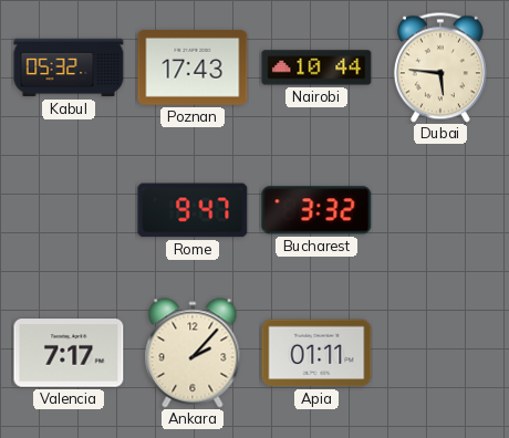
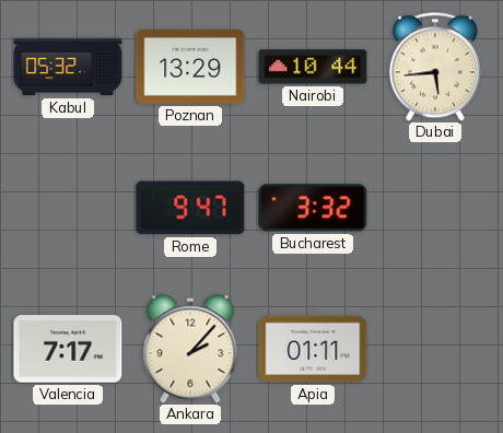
Poznan: 17:43 -> 13:29
Dubai: 5:46 -> 5:44
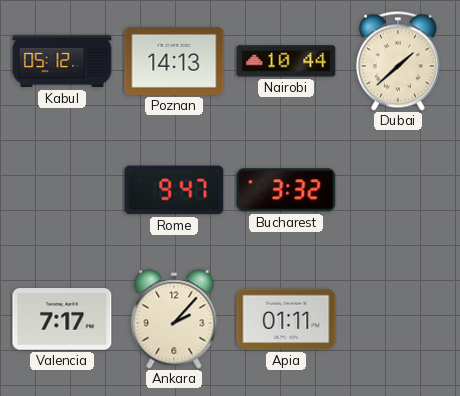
Kabul: 05:32 -> 05:12
Poznan: 13:29 -> 14:13
Dubai: 5:44 -> 1:38
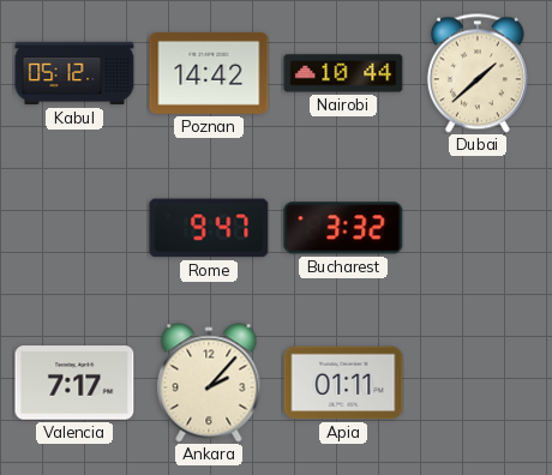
Poznan: 14:13 -> 14:42
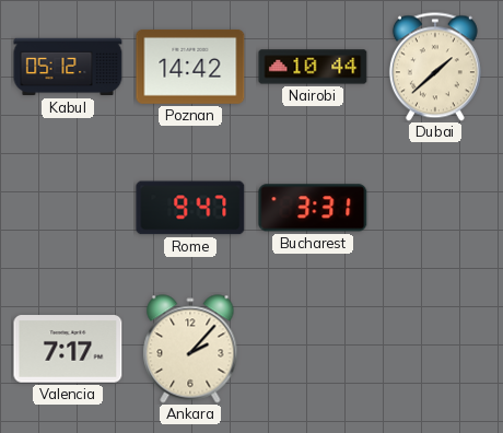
Bucharest: 3:32 -> 3:31
Apia: 01:11 -> none
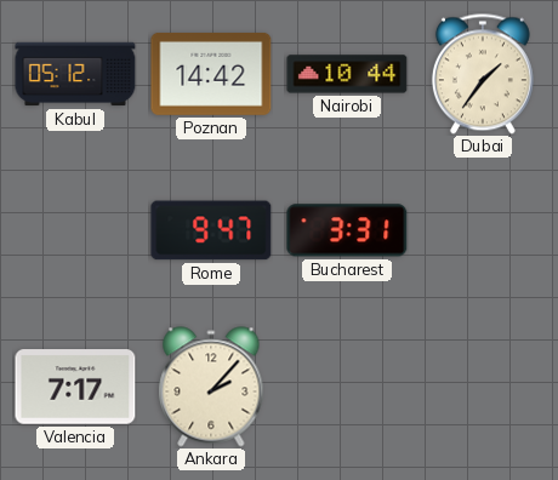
Dubai: 1:38 -> 1:36
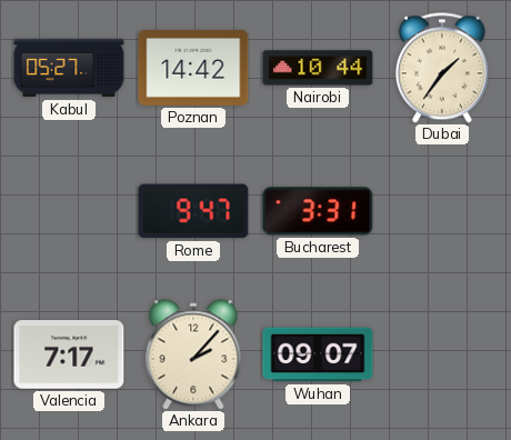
Kabul: 05:12 -> 05:27
Wuhan: none -> 09:07
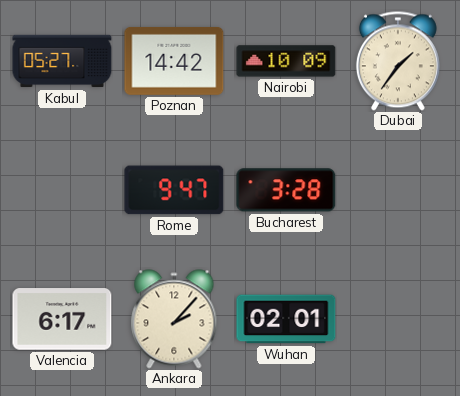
Nairobi: 10:44 -> 10:09
Bucharest: 3:31 -> 3:28
Valencia: 7:17 -> 6:17
Wuhan: 09:07 -> 02:01
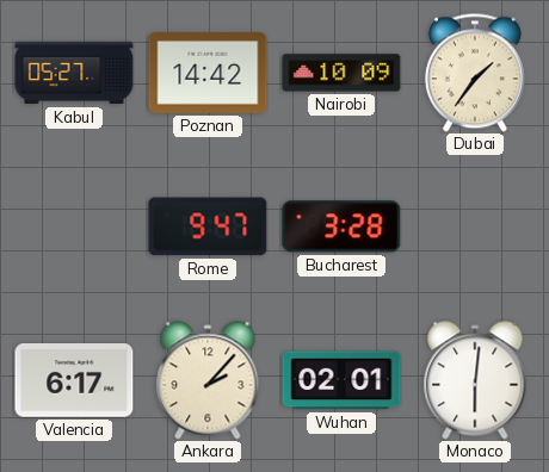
Monaco: none -> 6:01
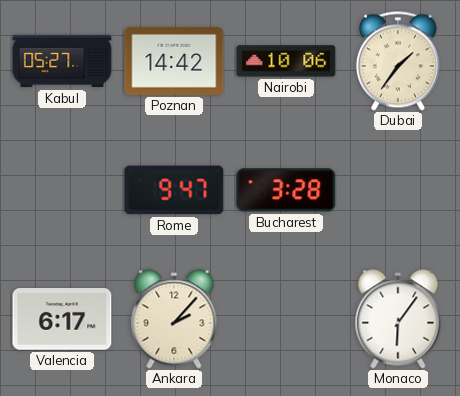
Nairobi: 10:09 -> 10:06
Wuhan: 02:01 -> none
Monaco: 6:01 -> 6:06
